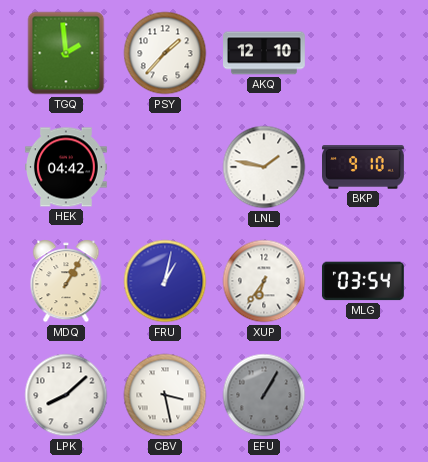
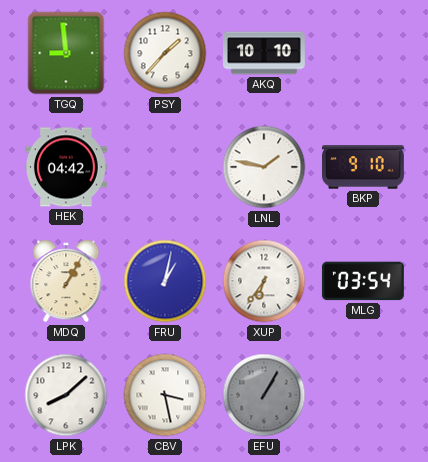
TGQ: 1:59 -> 8:59
AKQ: 12:10 -> 10:10
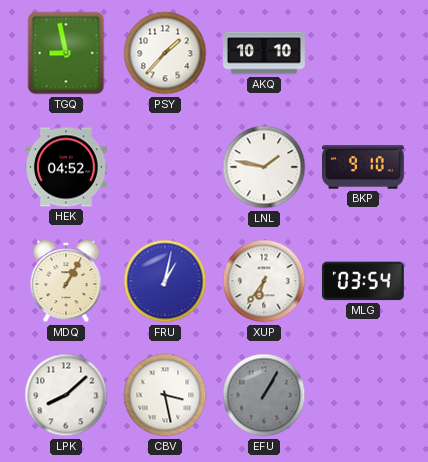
TGQ: 8:59 -> 8:58
HEK: 04:42 -> 04:52
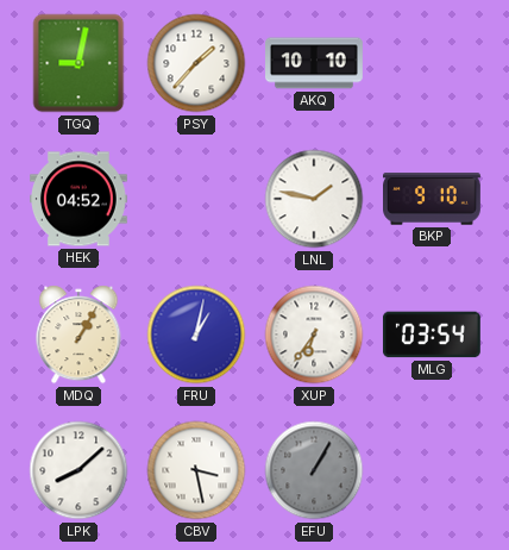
TGQ: 8:58 -> 9:02
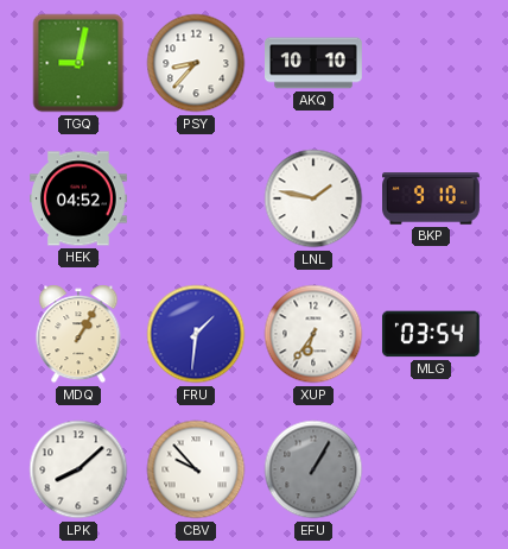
PSY: 1:37 -> 8:37
FRU: 1:02 -> 1:31
CBV: 3:28 -> 9:53
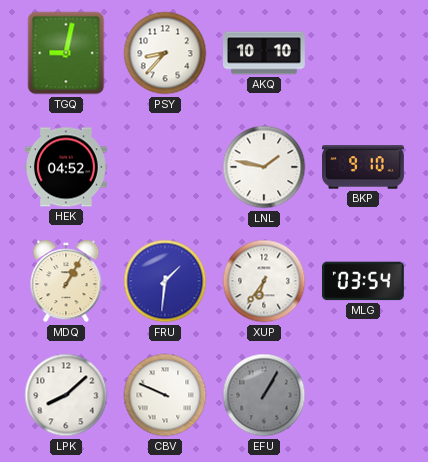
CBV: 9:53 -> 9:49
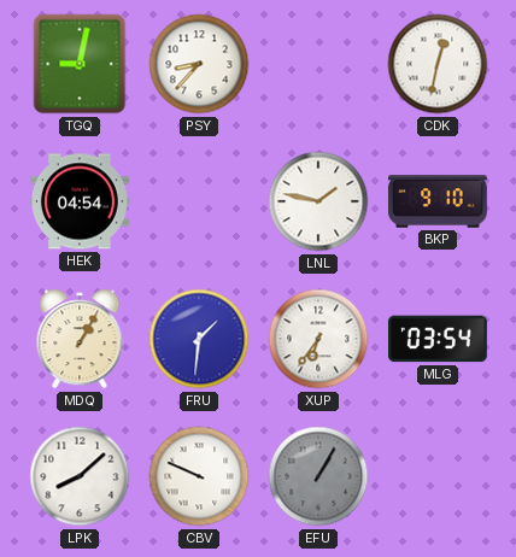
AKQ: 10:10 -> none
CDK: none -> 12:32
HEK: 04:52 -> 04:54
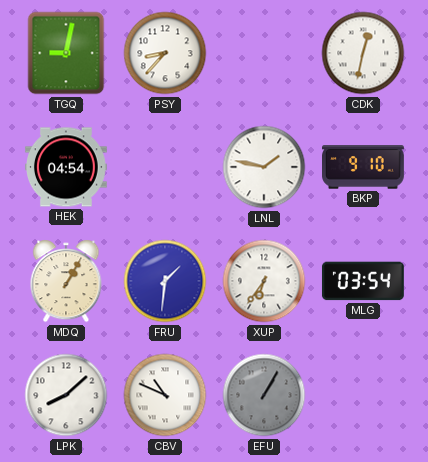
CBV: 9:49 -> 10:49
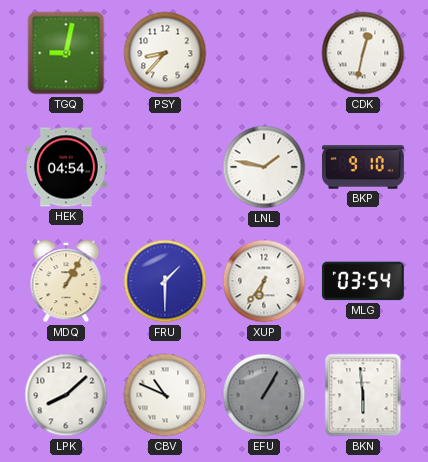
FRU: 1:31 -> 1:30
BKN: none -> 5:59
